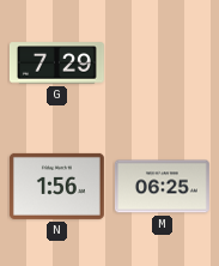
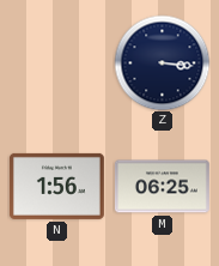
G: 7:29 -> none
Z: none -> 3:16
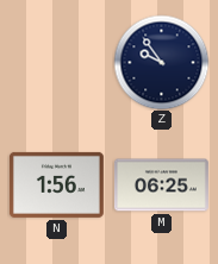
Z: 3:16 -> 9:54
